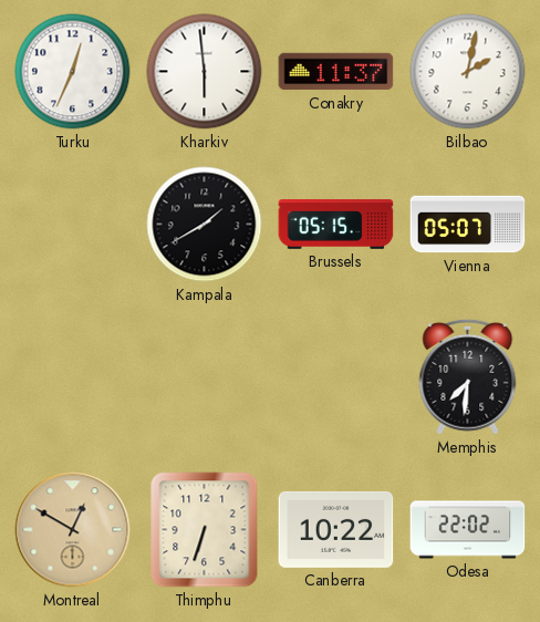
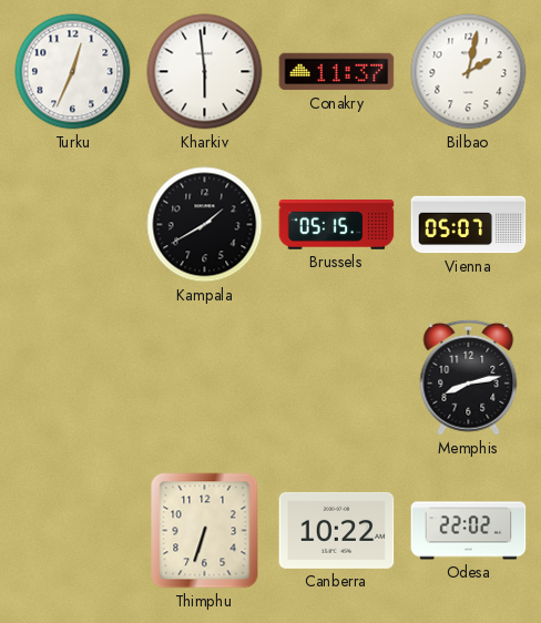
Memphis: 7:31 -> 8:13
Montreal: 12:50 -> none
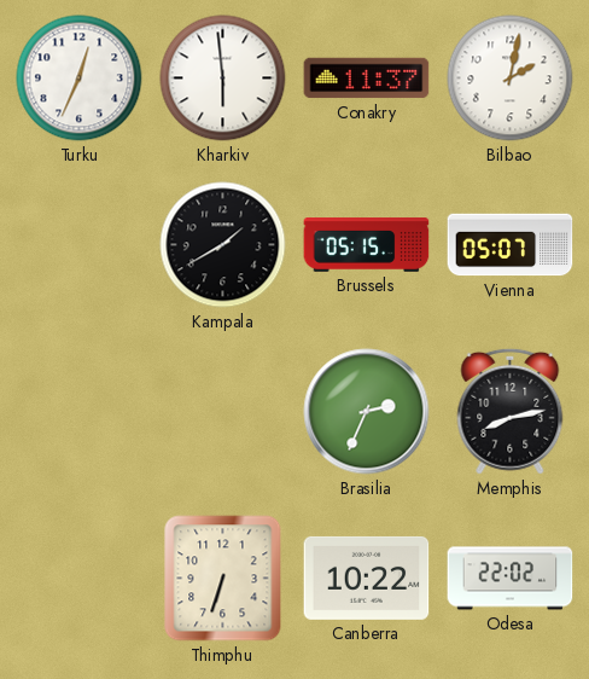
Brasilia: none -> 2:34
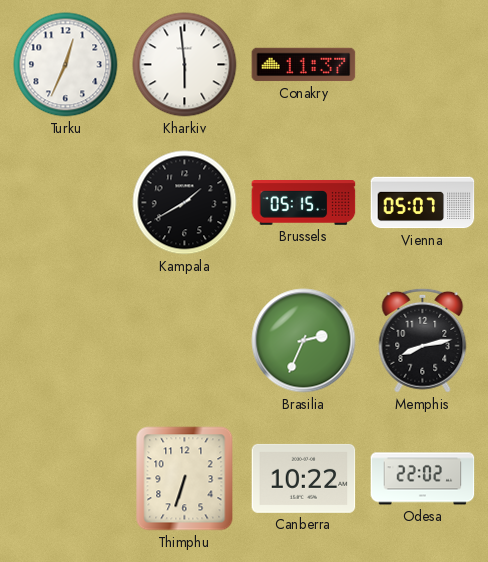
Bilbao: 2:02 -> none
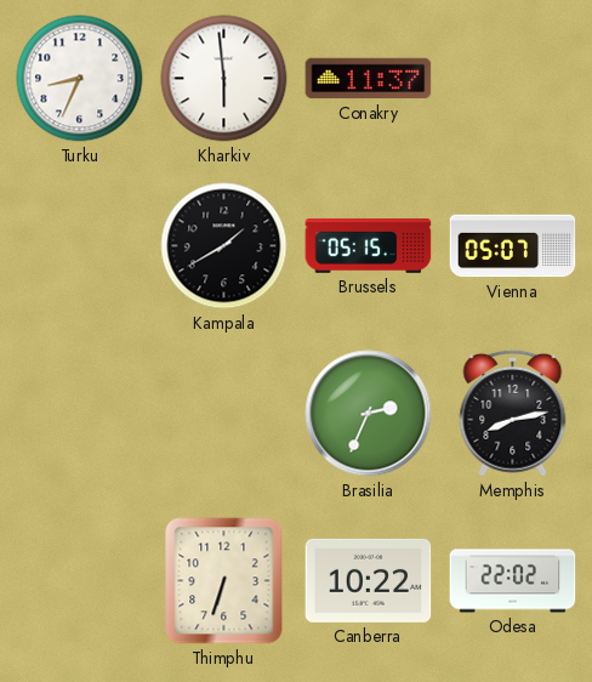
Turku: 12:34 -> 8:34
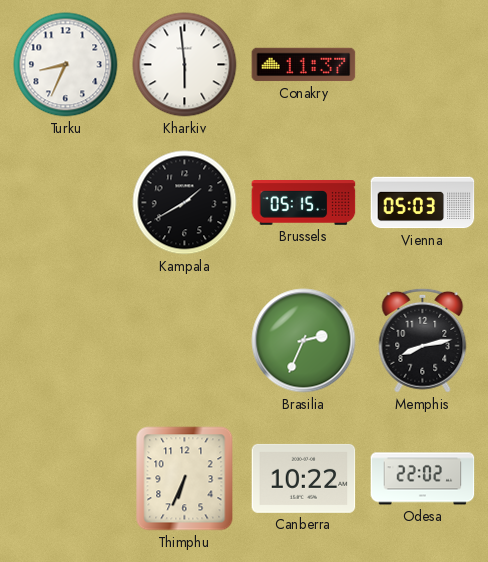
Vienna: 05:07 -> 05:03
Thimphu: 6:33 -> 6:34
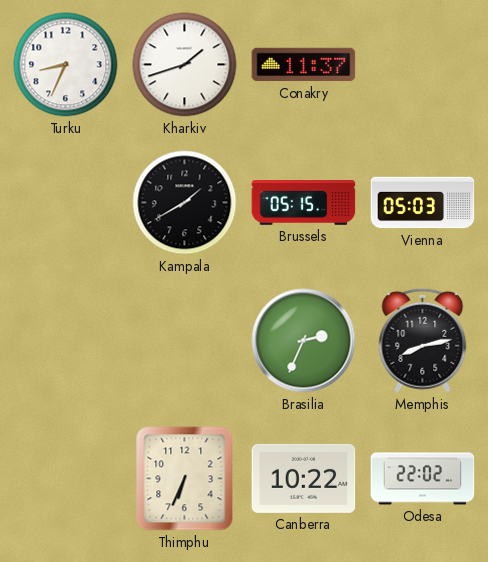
Kharkiv: 5:59 -> 1:42
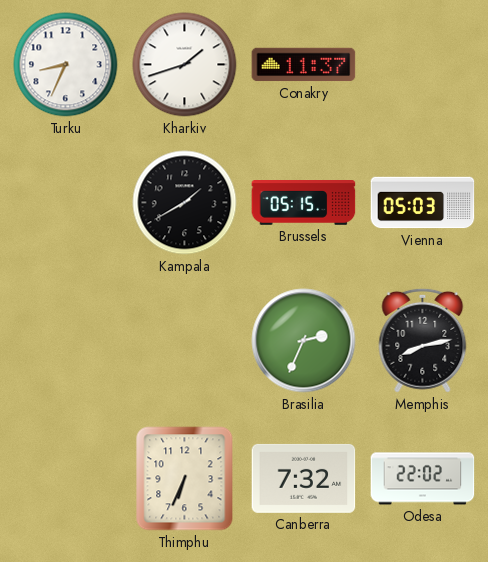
Canberra: 10:22 -> 7:32
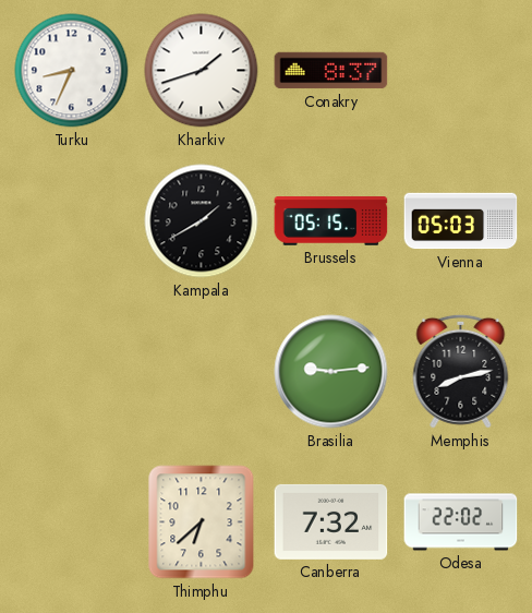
Conakry: 11:37 -> 8:37
Brasilia: 2:34 -> 9:14
Thimphu: 6:34 -> 6:38
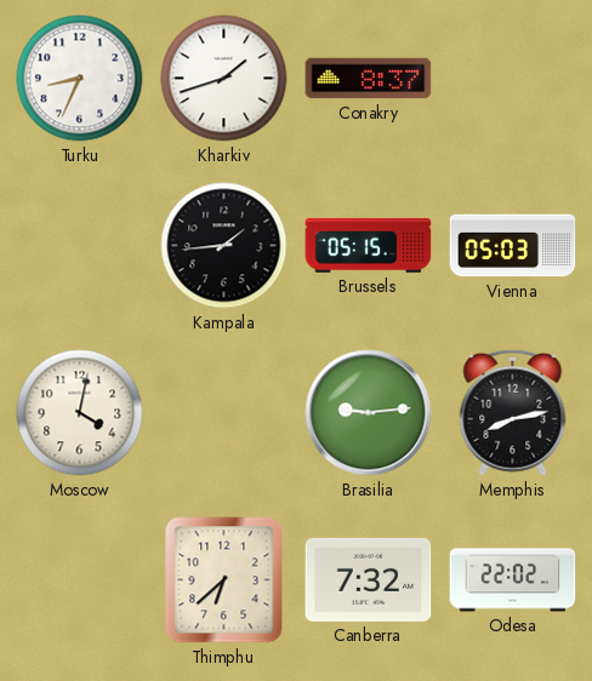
Kampala: 1:40 -> 1:44
Moscow: none -> 4:02
